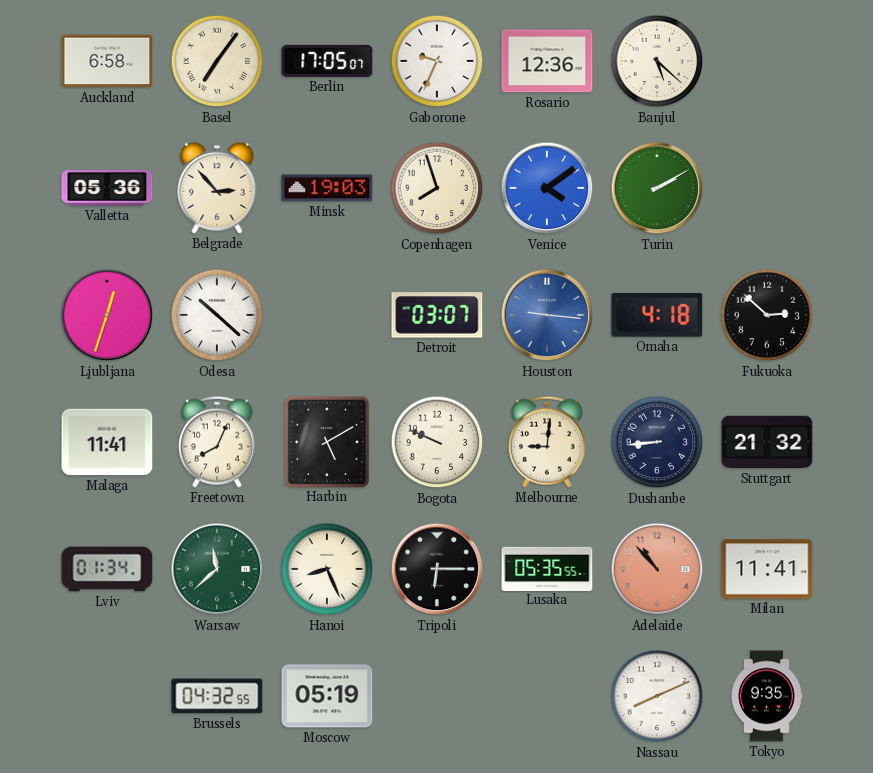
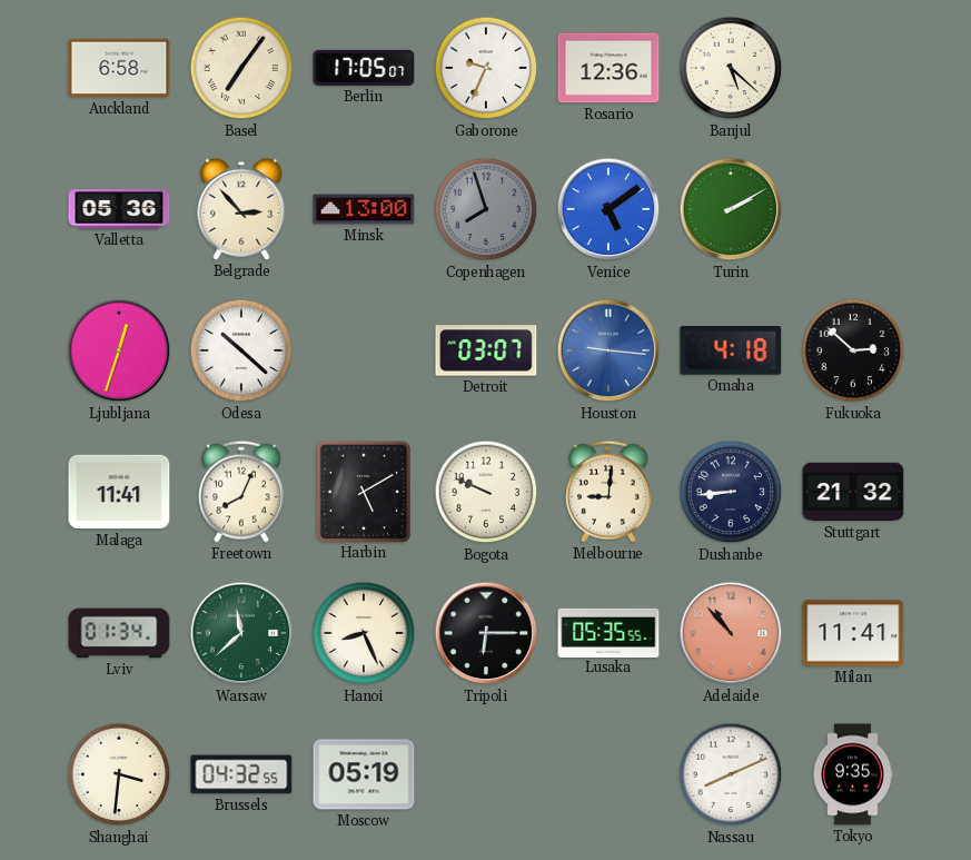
Minsk: 19:03 -> 13:00
Copenhagen dial: cream -> grey
Venice: 4:09 -> 5:09
Shanghai: none -> 3:31
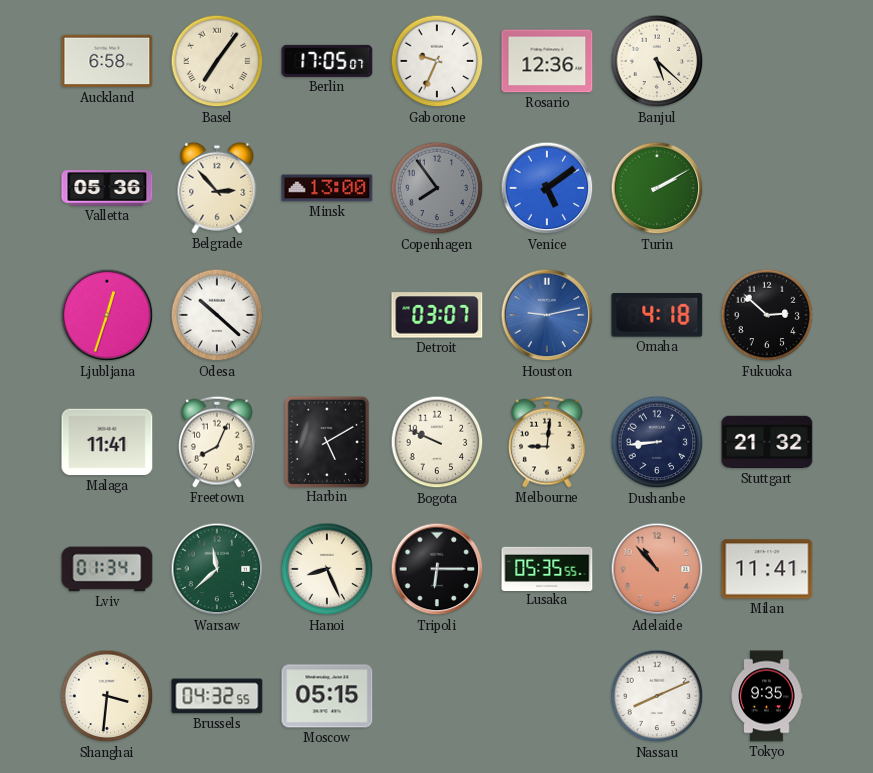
Copenhagen: 7:57 -> 7:54
Houston: 9:16 -> 9:13
Moscow: 05:19 -> 05:15
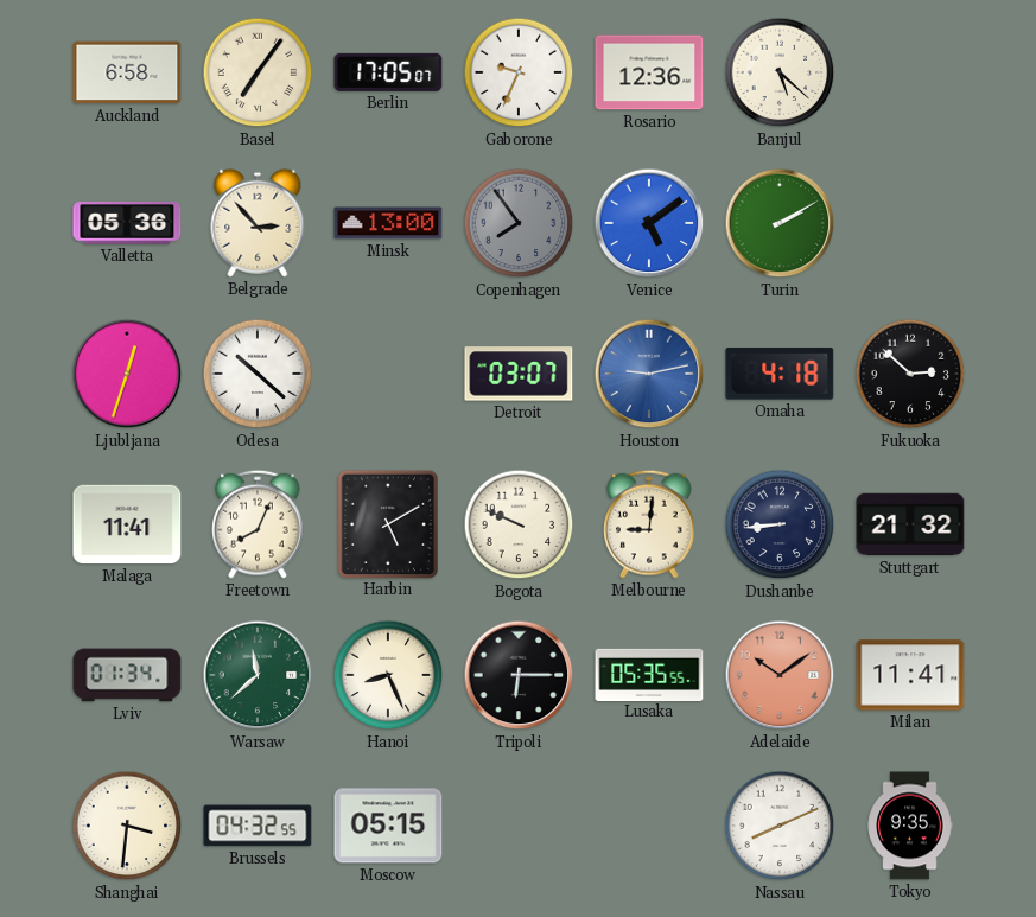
Adelaide: 10:53 -> 10:09
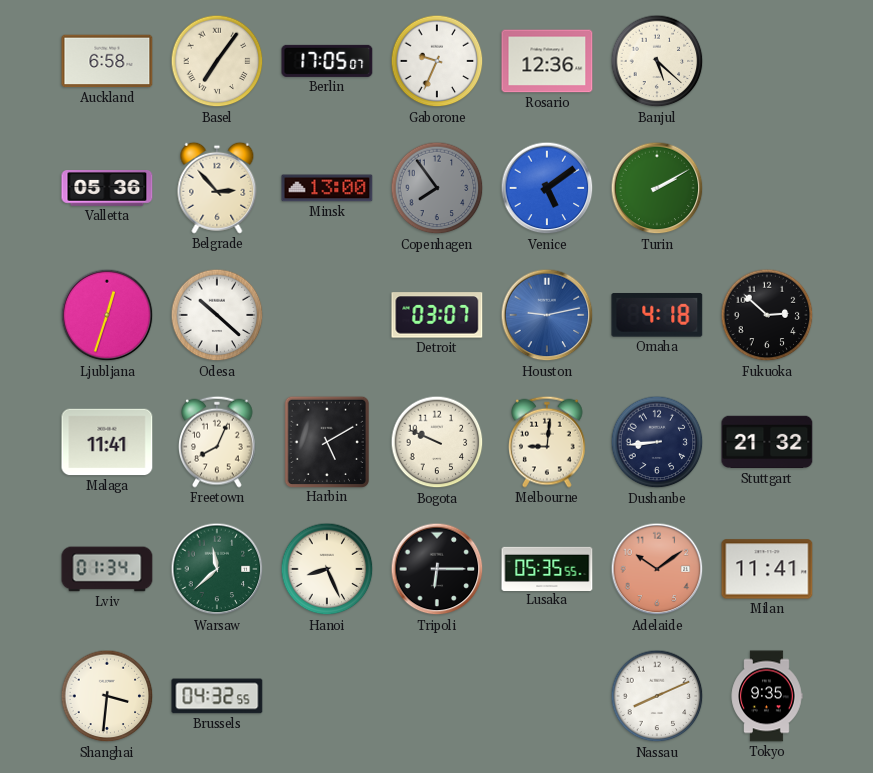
Moscow: 05:15 -> none
